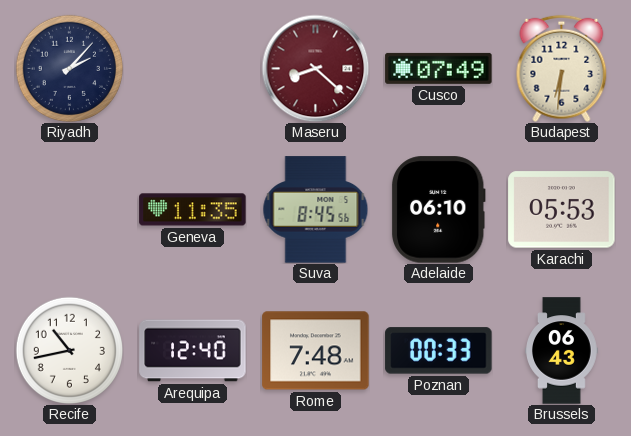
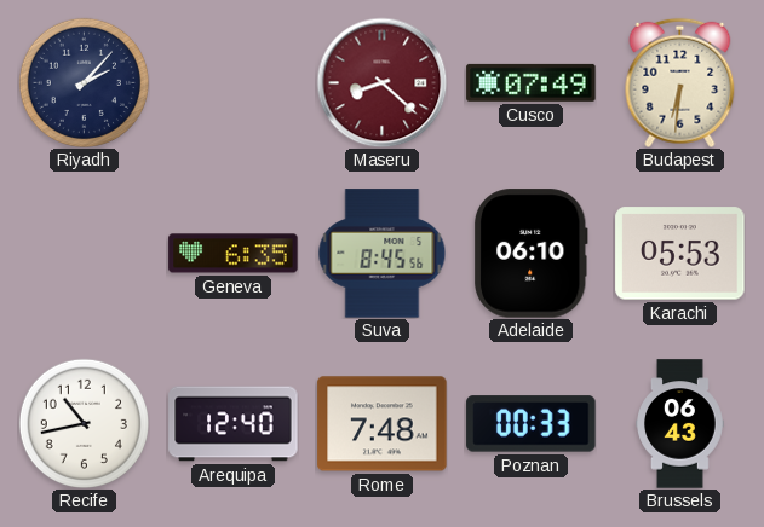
Geneva: 11:35 -> 6:35
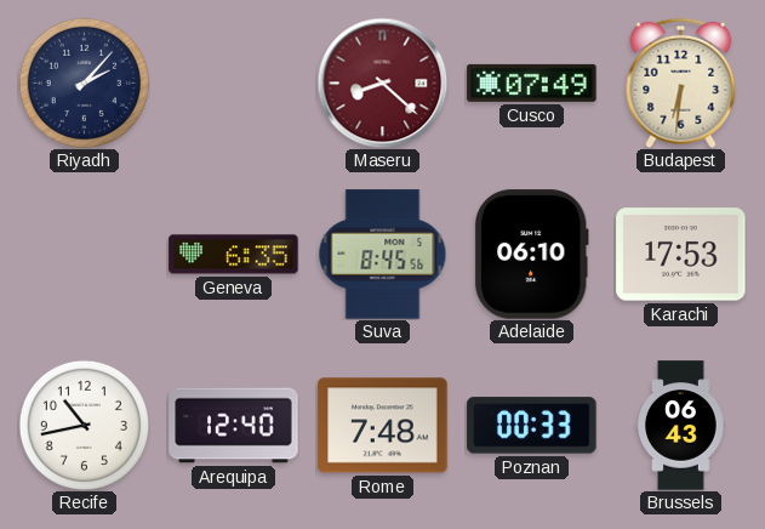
Karachi: 05:53 -> 17:53
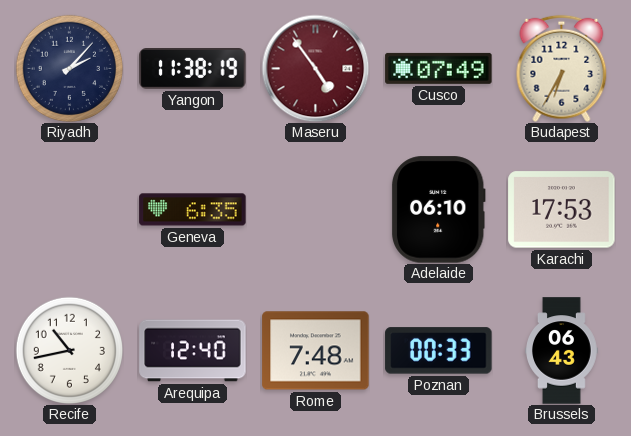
Yangon: none -> 11:38
Maseru: 8:22 -> 4:54
Budapest: 6:31 -> 6:35
Suva: 8:45 -> none
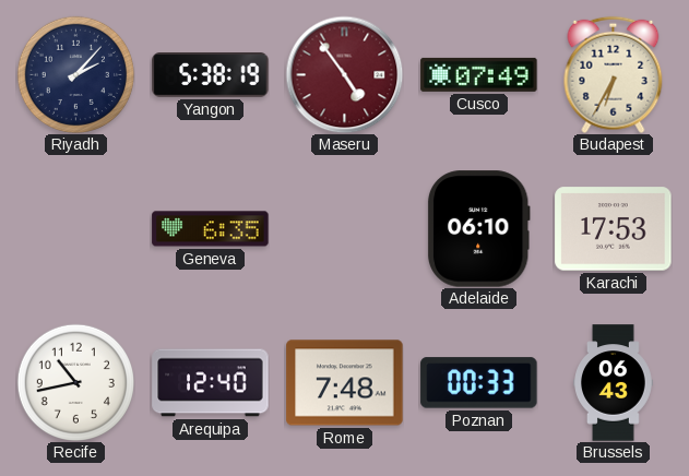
Yangon: 11:38 -> 5:38
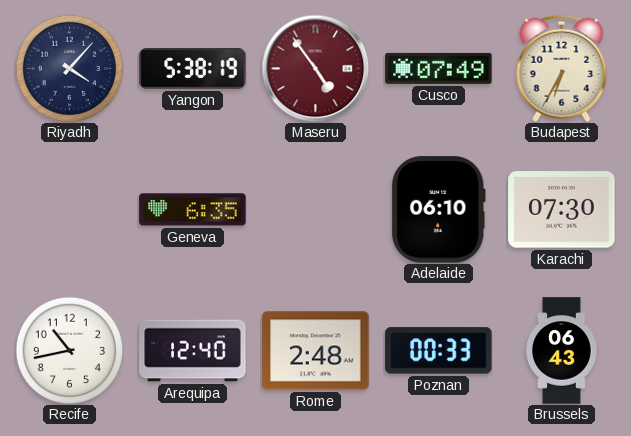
Riyadh: 2:07 -> 4:07
Karachi: 17:53 -> 07:30
Rome: 7:48 -> 2:48
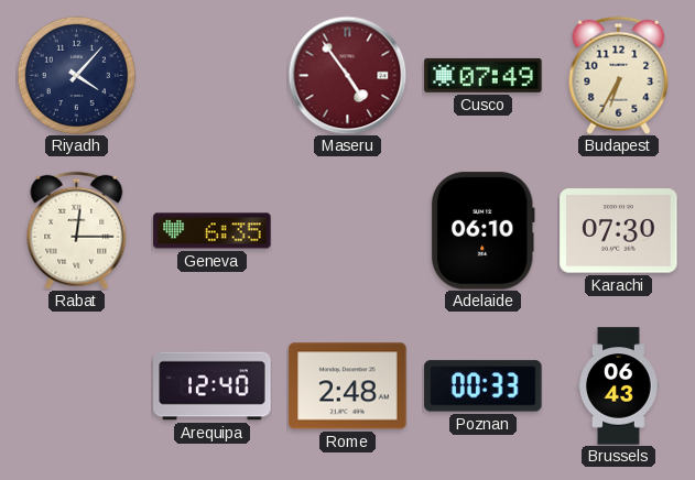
Yangon: 5:38 -> none
Rabat: none -> 12:15
Recife: 10:43 -> none
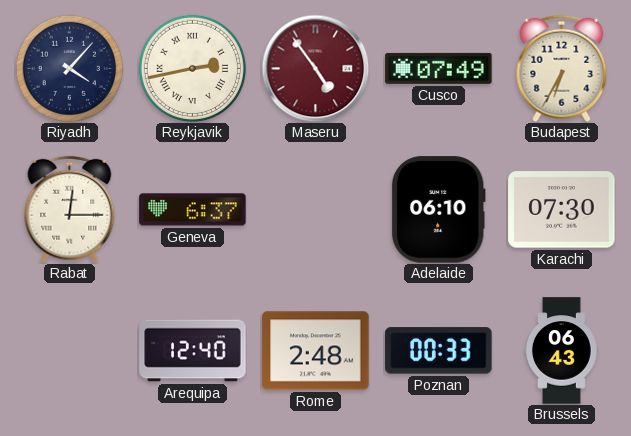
Reykjavik: none -> 2:43
Geneva: 6:35 -> 6:37
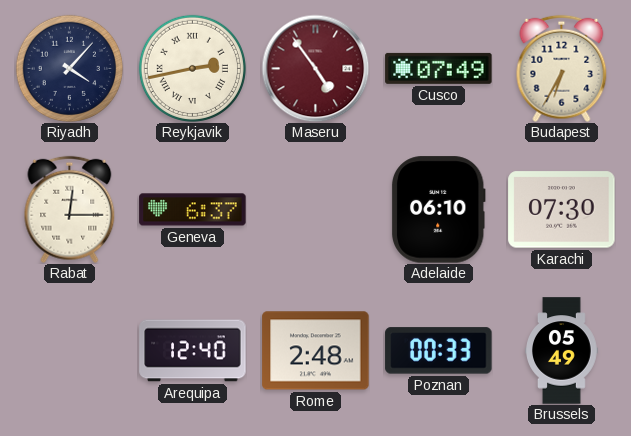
Brussels: 06:43 -> 05:49
